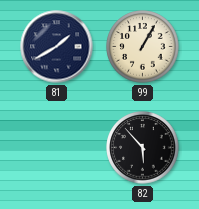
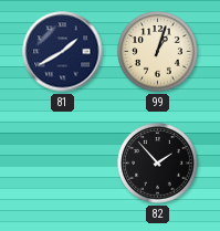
99: 1:05 -> 1:03
82: 5:53 -> 1:53
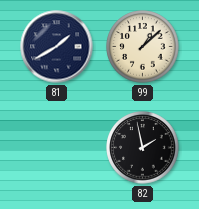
99: 1:03 -> 1:08
82: 1:53 -> 1:58
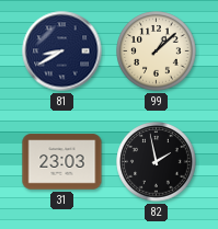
81: 1:40 -> 8:40
31: none -> 23:03
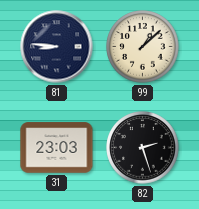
81: 8:40 -> 8:46
82: 1:58 -> 2:27
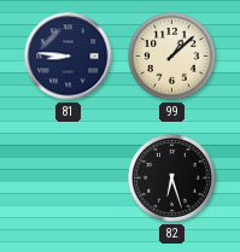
31: 23:03 -> none
82: 2:27 -> 6:27
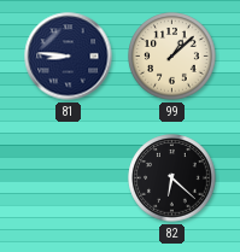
82: 6:27 -> 6:22
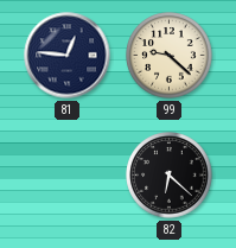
81: 8:46 -> 12:46
99: 1:08 -> 9:22
